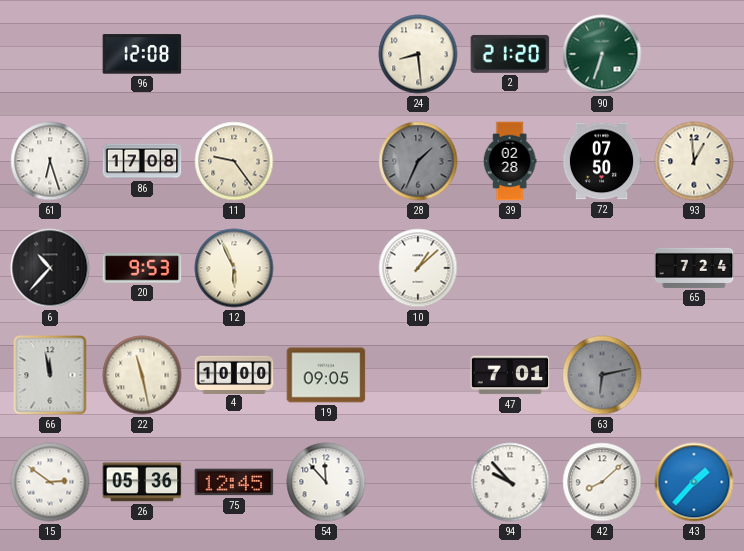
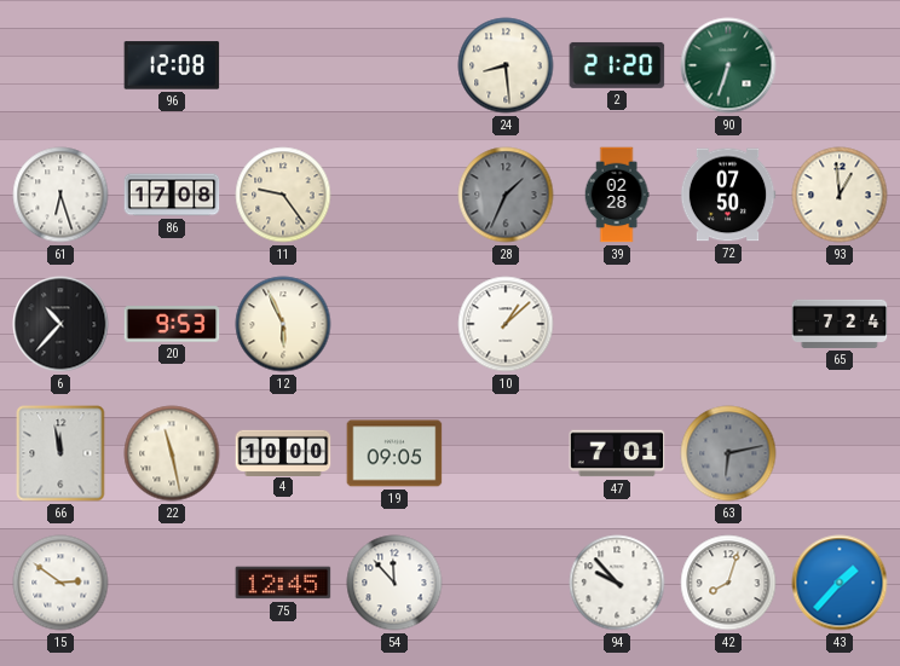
26: 05:36 -> none
42: 8:08 -> 8:03
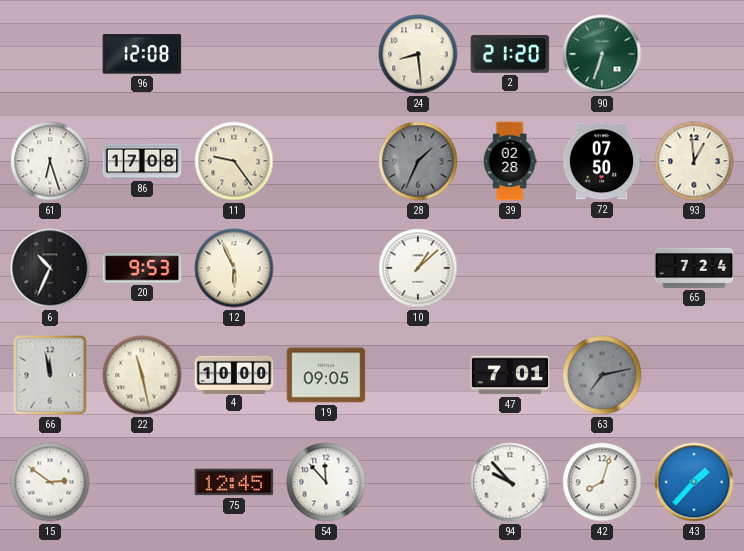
6: 10:37 -> 10:34
63: 6:13 -> 7:13
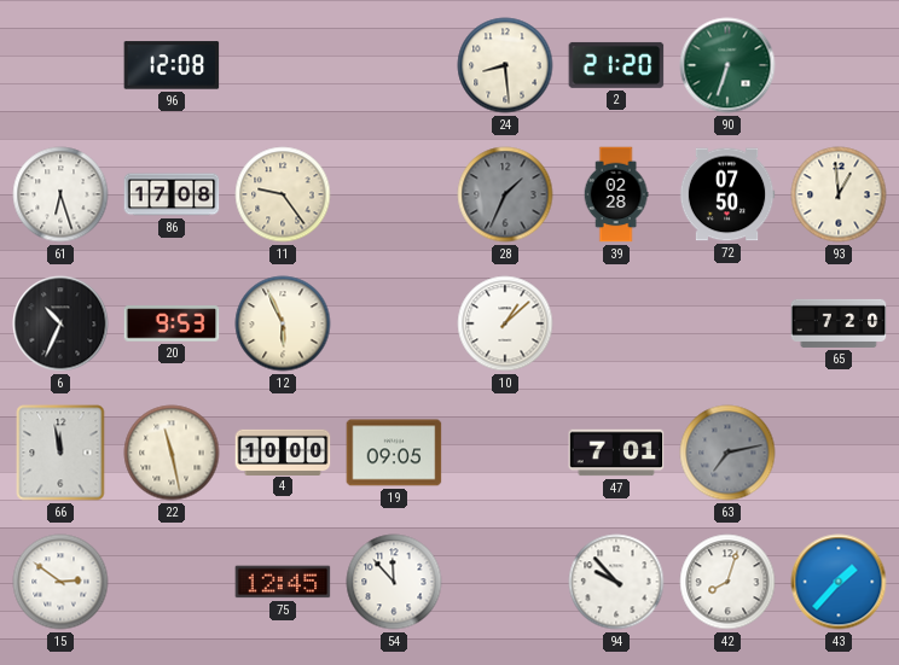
65: 7:24 -> 7:20
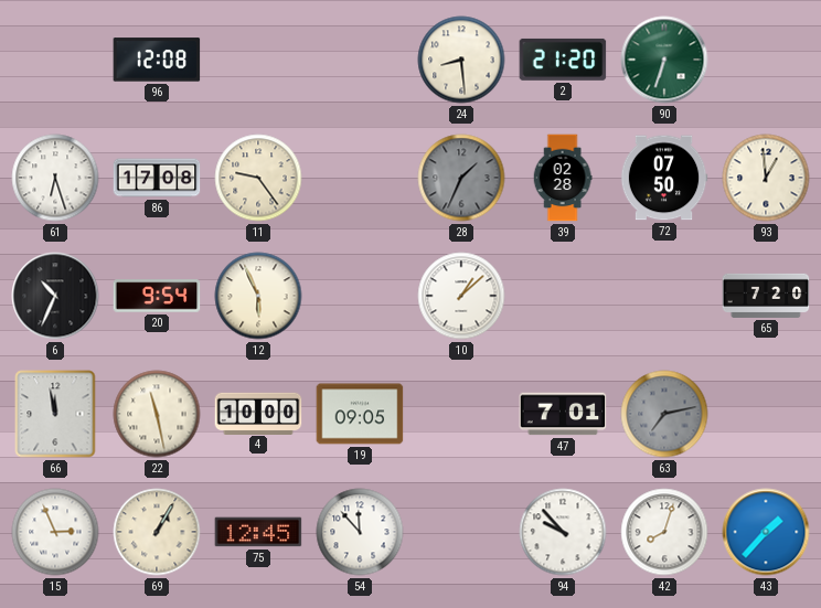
20: 9:53 -> 9:54
15: 2:51 -> 2:56
69: none -> 1:05
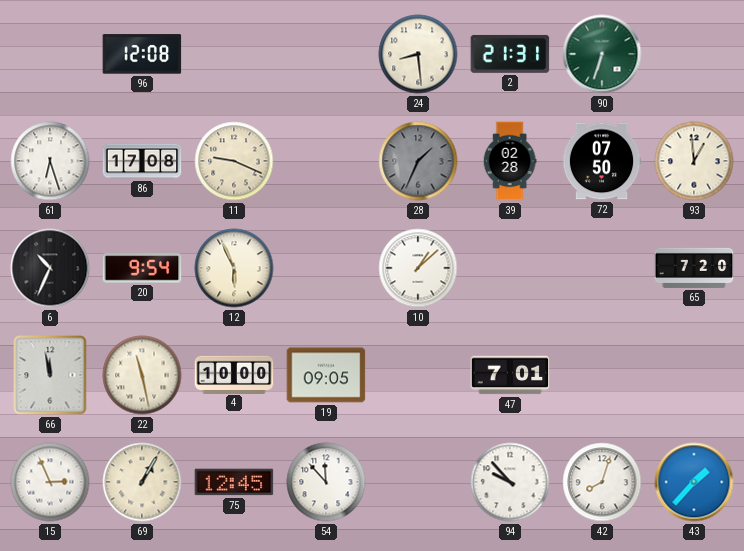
2: 21:20 -> 21:31
11: 9:24 -> 9:19
63: 7:13 -> none
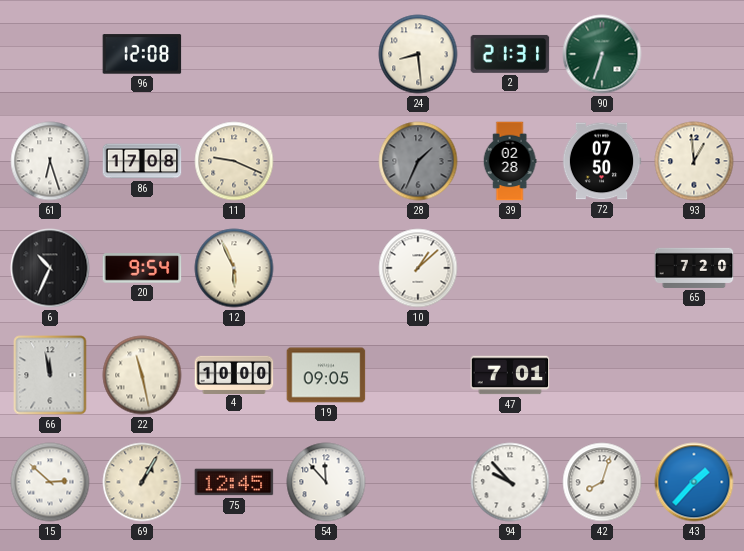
15: 2:56 -> 2:52
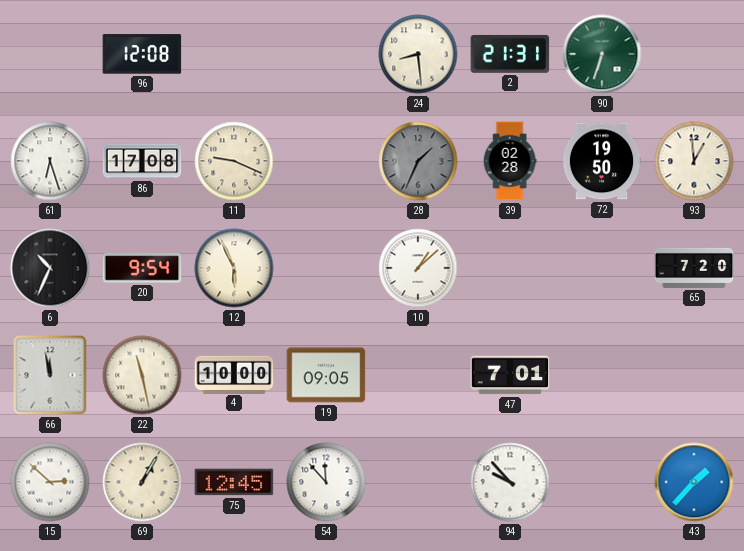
72: 07:50 -> 19:50
42: 8:03 -> none
